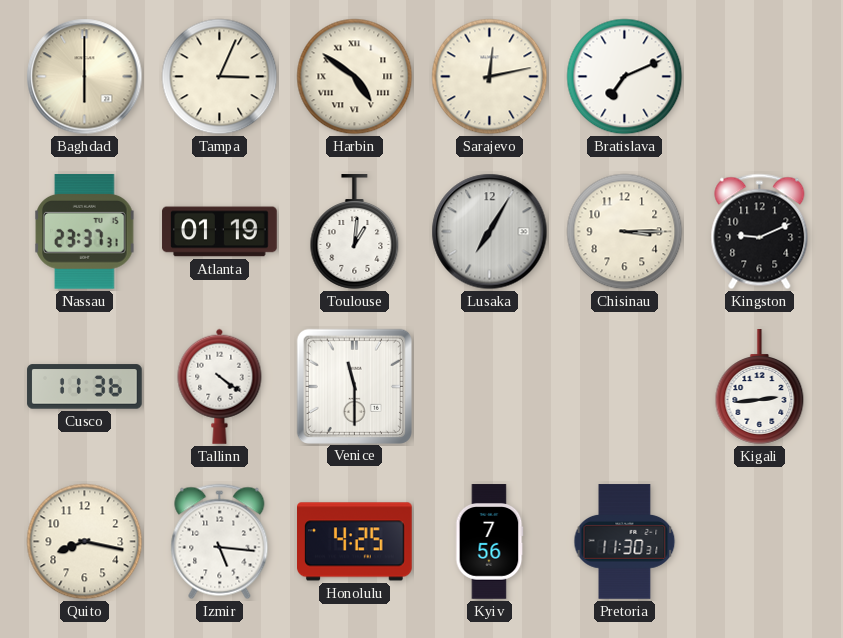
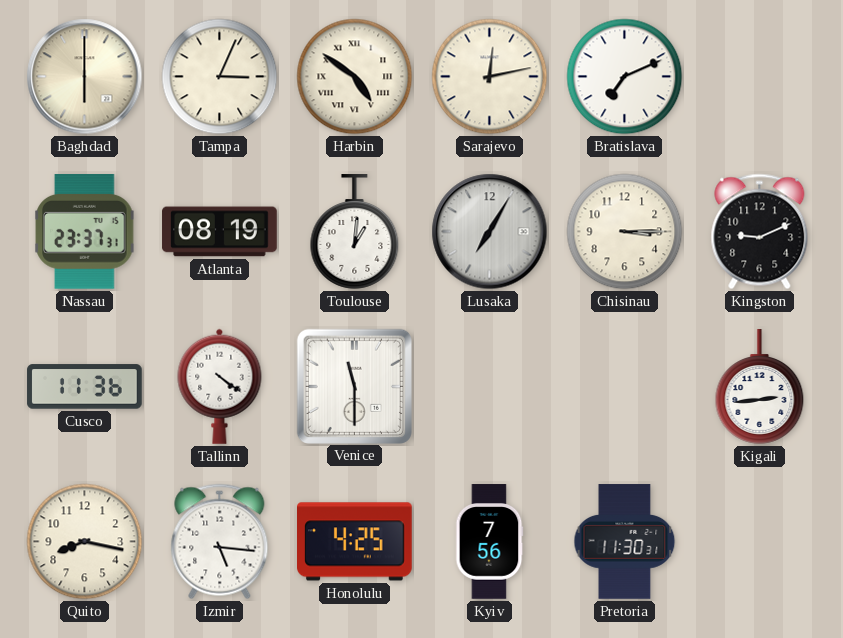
Atlanta: 01:19 -> 08:19
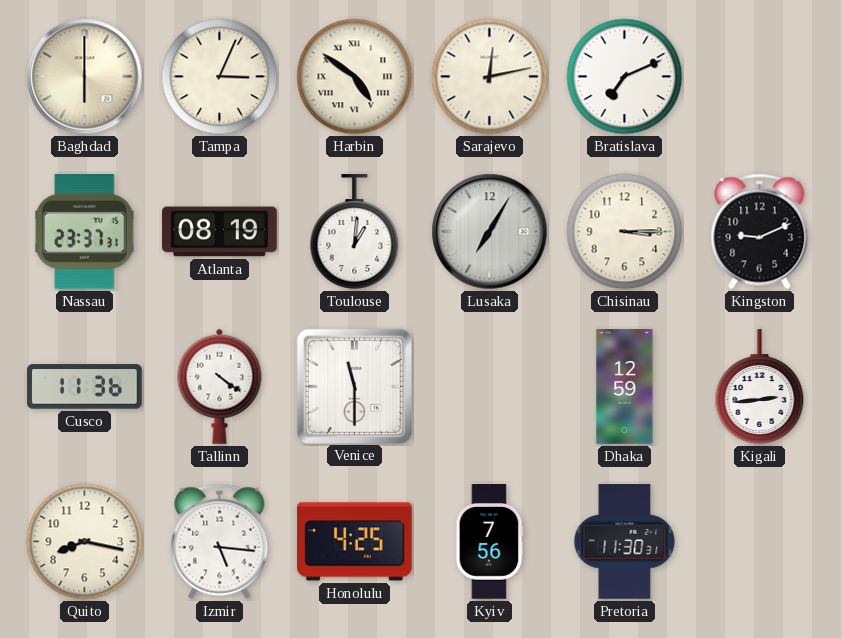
Dhaka: none -> 12:59
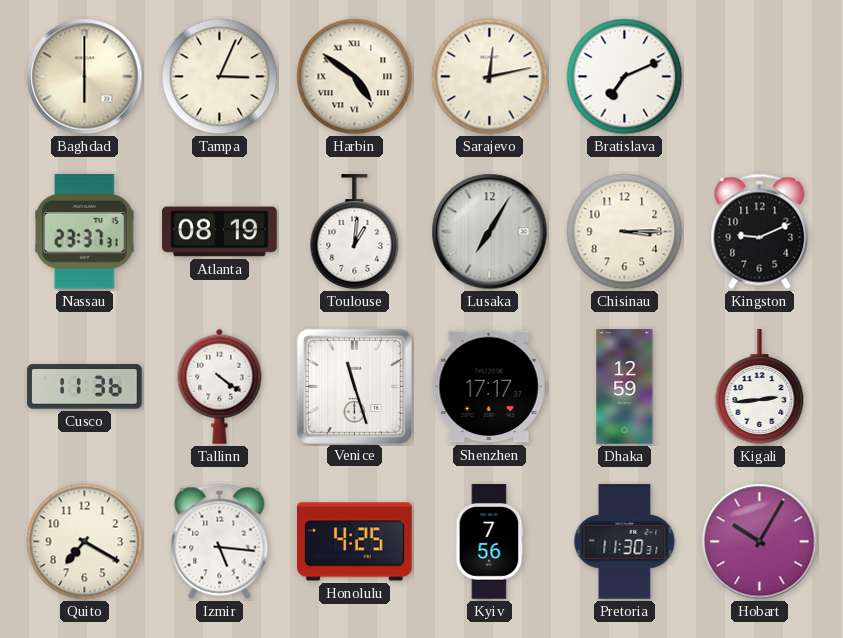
Venice: 11:30 -> 11:27
Shenzhen: none -> 17:17
Quito: 8:17 -> 7:20
Hobart: none -> 10:05
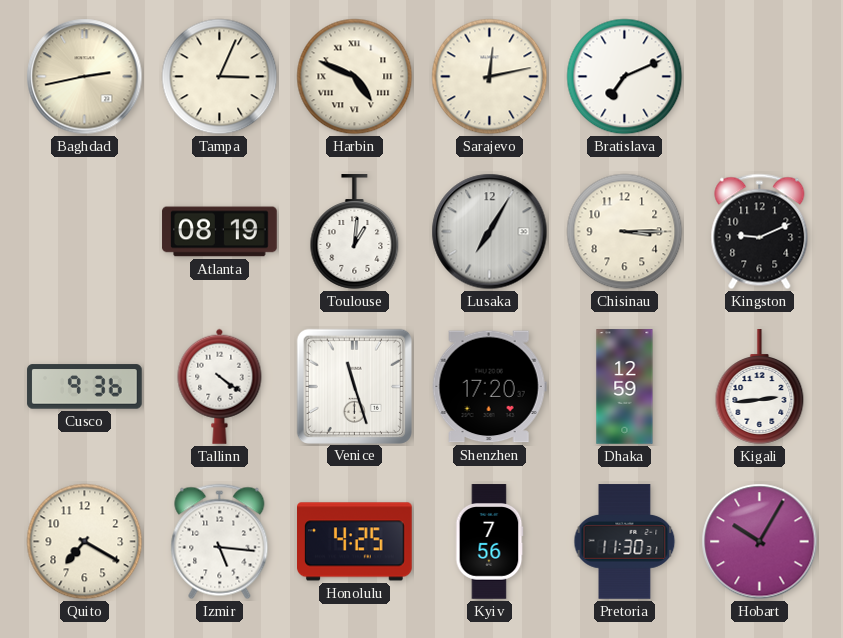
Baghdad: 6:00 -> 2:43
Harbin: 4:51 -> 4:49
Nassau: 23:37 -> none
Cusco: 11:36 -> 9:36
Shenzhen: 17:17 -> 17:20
